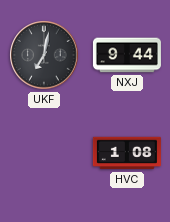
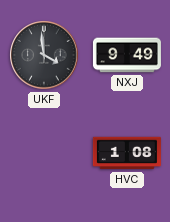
UKF: 7:02 -> 3:59
NXJ: 9:44 -> 9:49
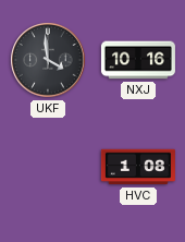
NXJ: 9:49 -> 10:16
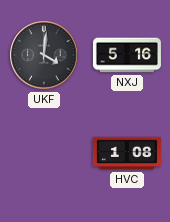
UKF: 3:59 -> 4:01
NXJ: 10:16 -> 5:16
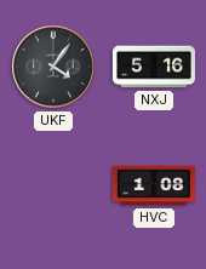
UKF: 4:01 -> 4:06
